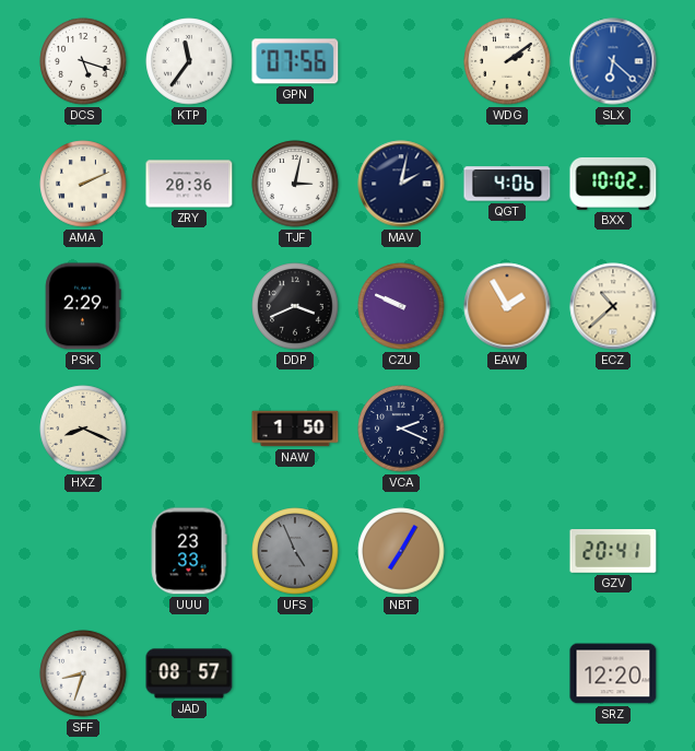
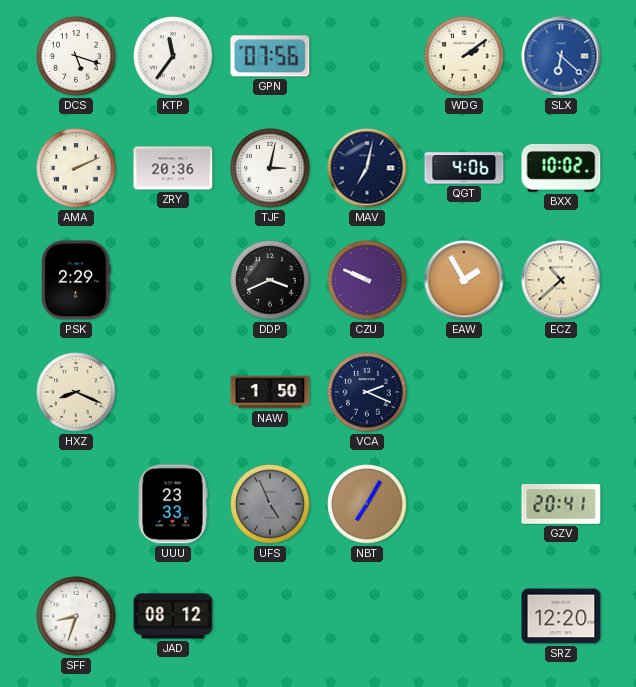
MAV: 2:02 -> 7:02
JAD: 08:57 -> 08:12
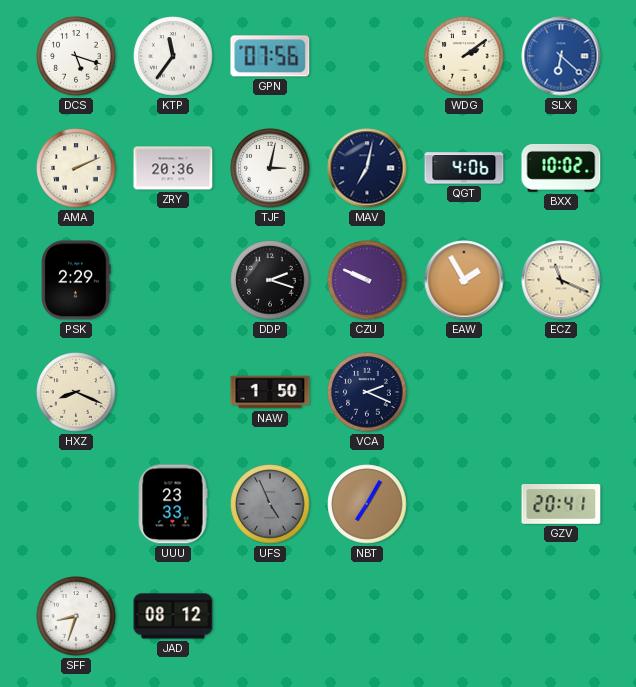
DDP: 3:41 -> 2:18
ECZ: 10:38 -> 11:19
SRZ: 12:20 -> none
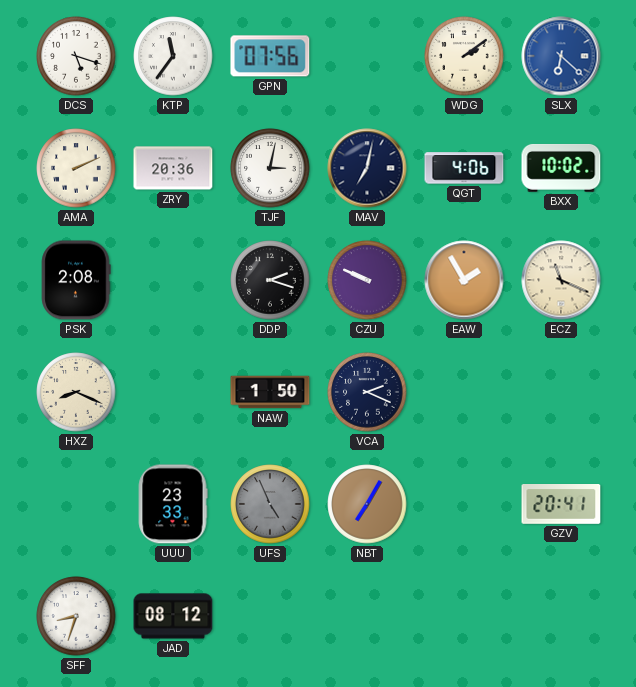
PSK: 2:29 -> 2:08
